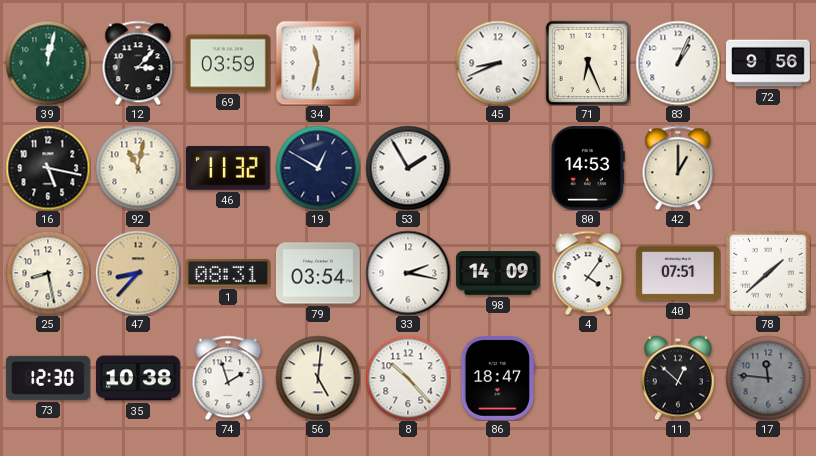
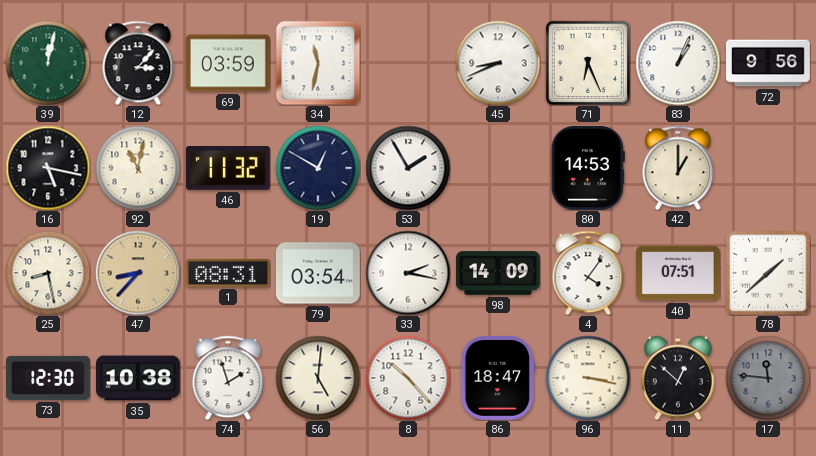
96: none -> 3:17
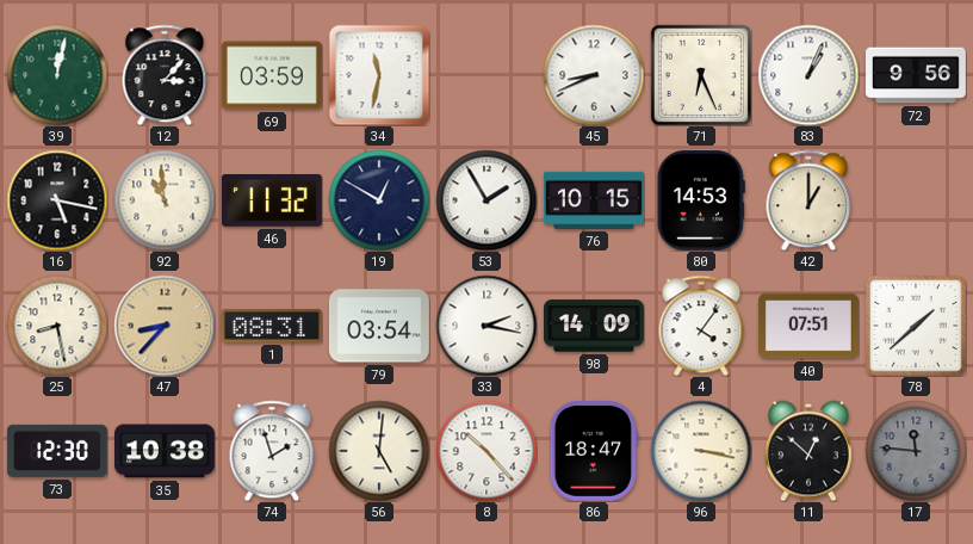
92: 11:02 -> 10:59
76: none -> 10:15
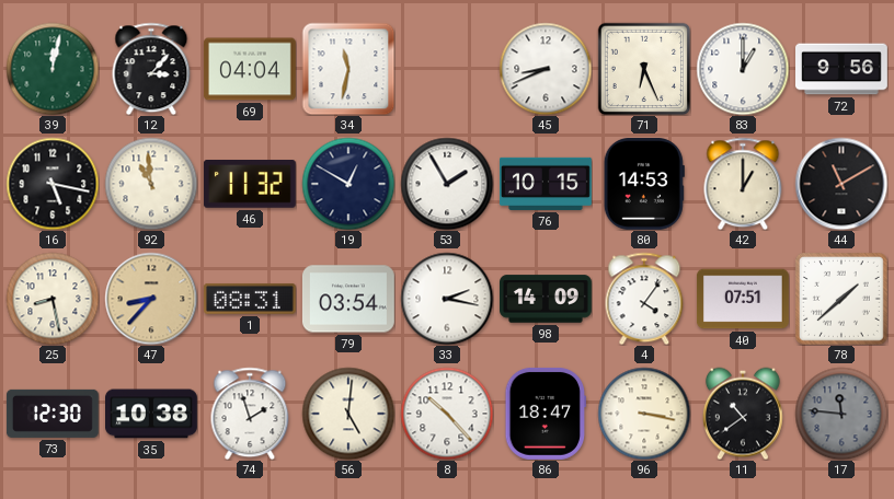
69: 03:59 -> 04:04
83: 1:04 -> 1:00
44: none -> 11:10
11: 12:52 -> 10:39
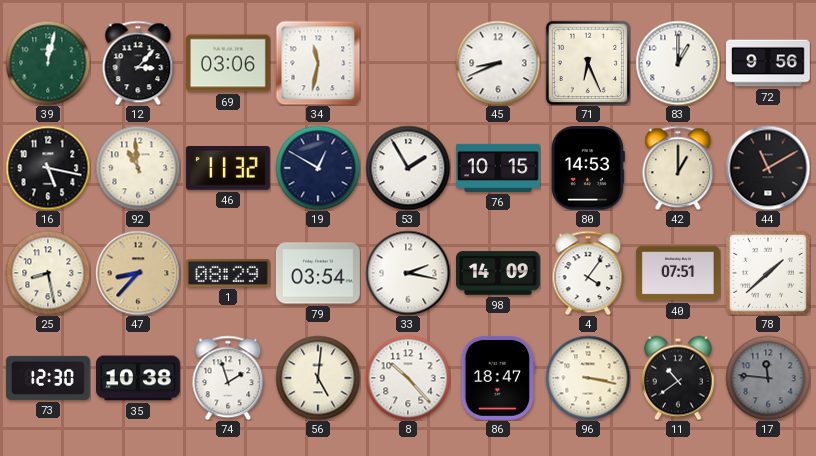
69: 04:04 -> 03:06
1: 08:31 -> 08:29
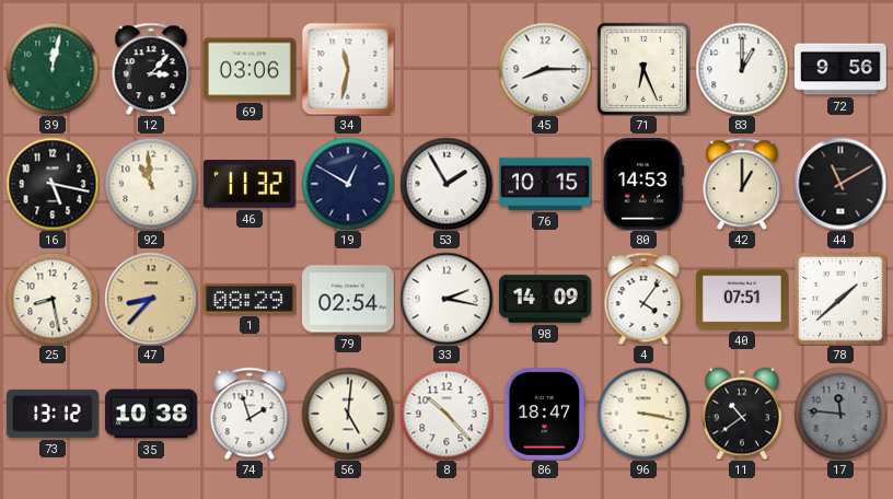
45: 8:41 -> 8:15
79: 03:54 -> 02:54
73: 12:30 -> 13:12
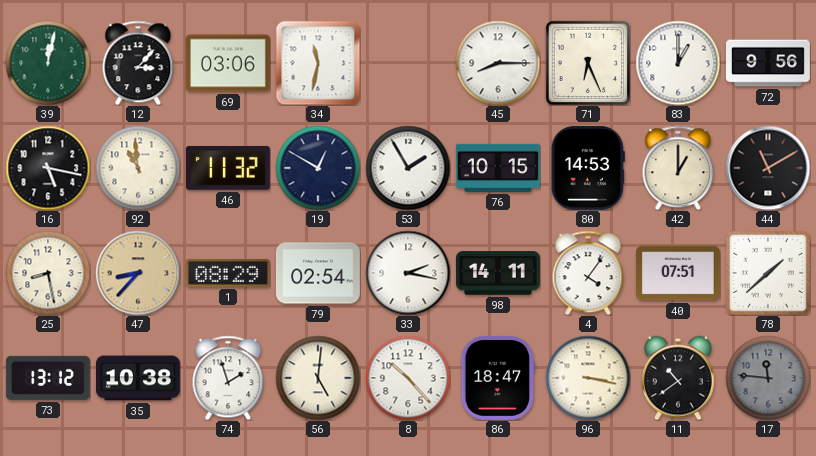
98: 14:09 -> 14:11
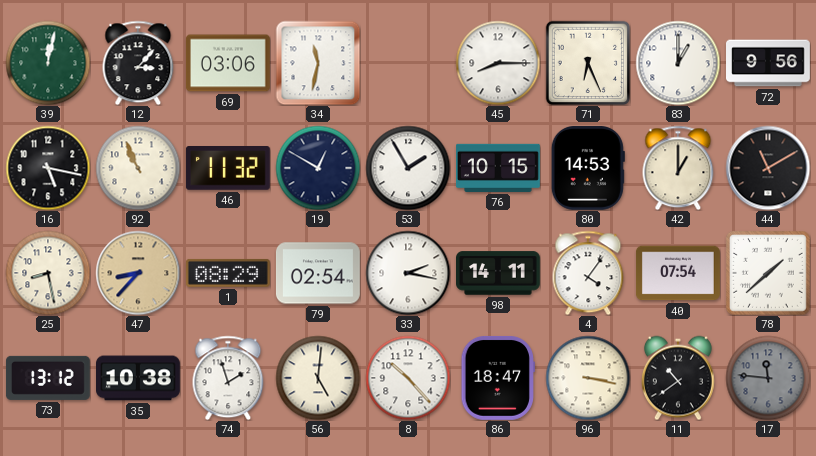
92: 10:59 -> 10:56
40: 07:51 -> 07:54
